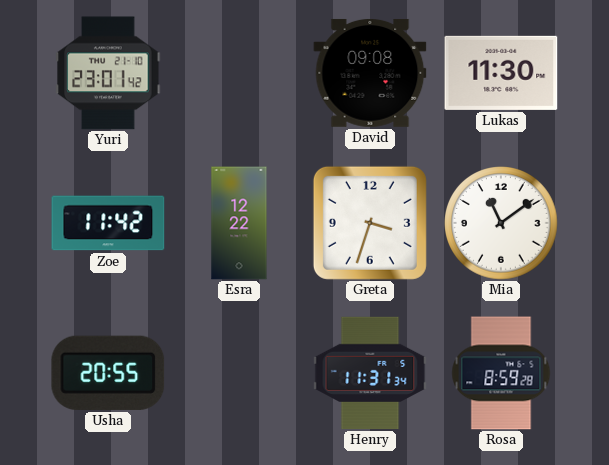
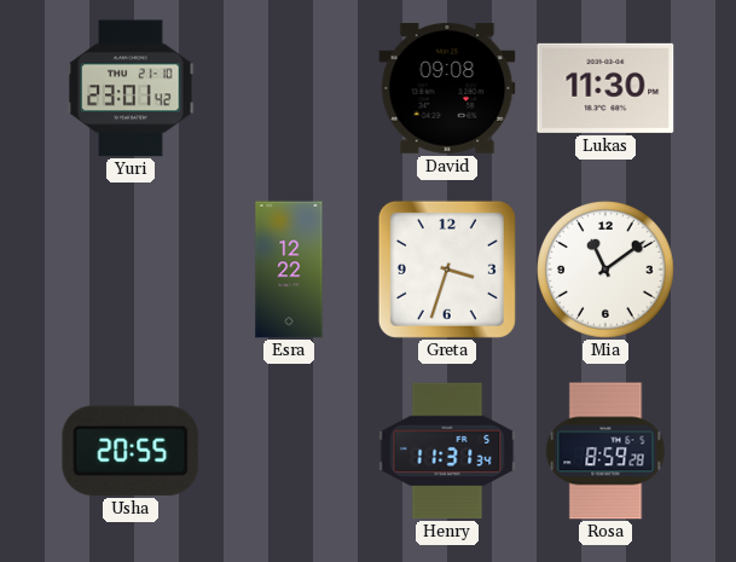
Zoe: 11:42 -> none
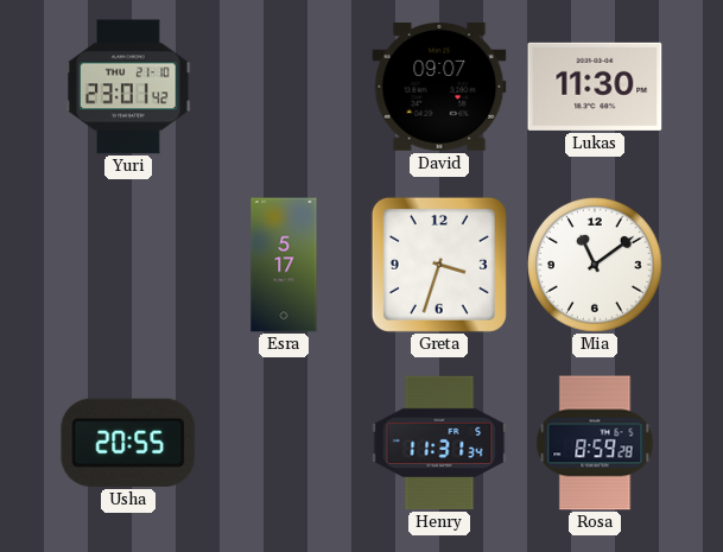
David: 09:08 -> 09:07
Esra: 12:22 -> 5:17
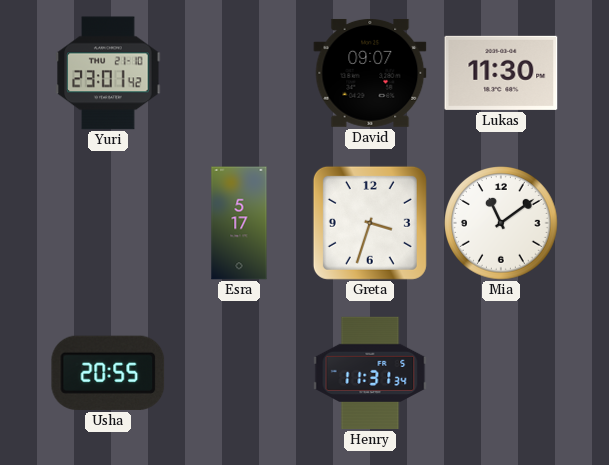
Rosa: 8:59 -> none
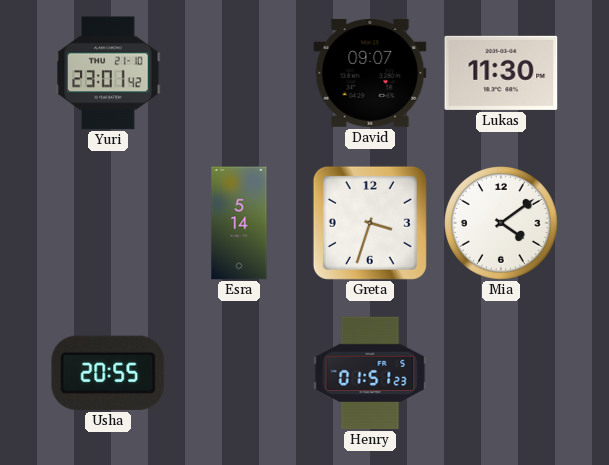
Esra: 5:17 -> 5:14
Mia: 11:09 -> 4:09
Henry: 11:31 -> 01:51
